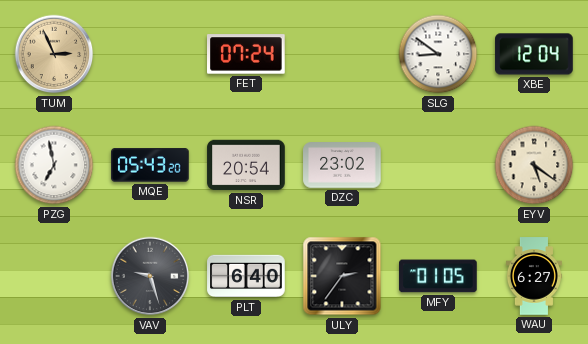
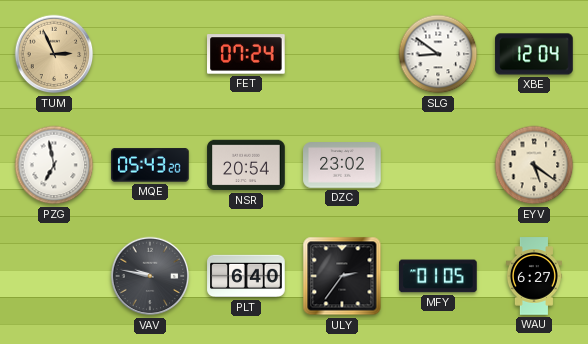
VAV: 9:27 -> 9:47
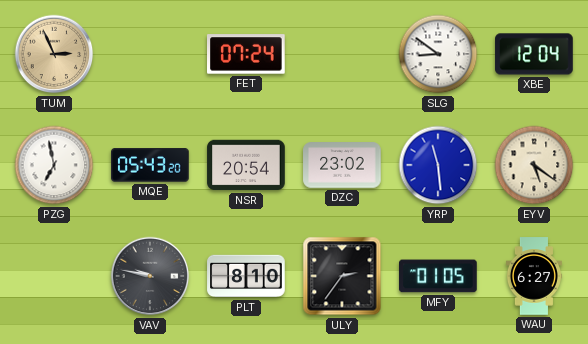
YRP: none -> 11:29
PLT: 6:40 -> 8:10
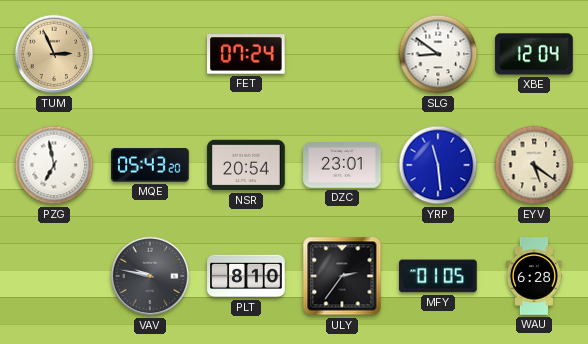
DZC: 23:02 -> 23:01
WAU: 6:27 -> 6:28
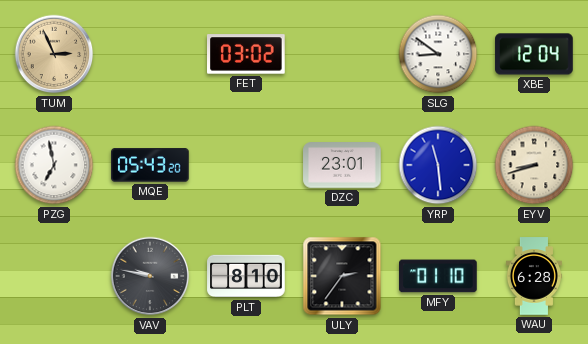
FET: 07:24 -> 03:02
NSR: 20:54 -> none
EYV: 5:21 -> 8:42
MFY: 01:05 -> 01:10
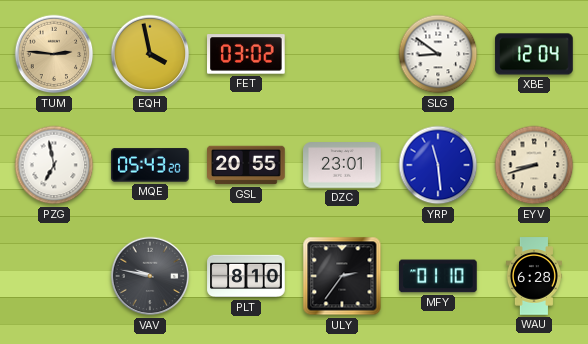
TUM: 2:56 -> 2:46
EQH: none -> 3:58
GSL: none -> 20:55
